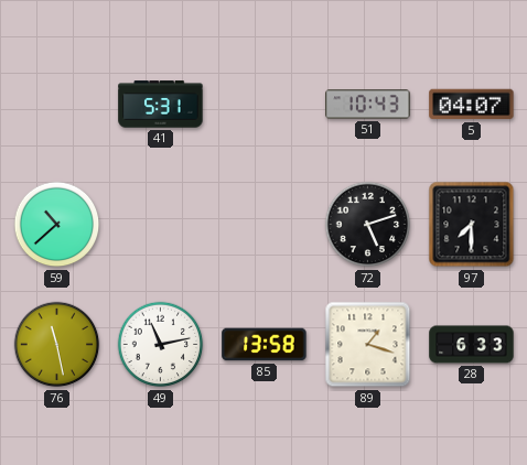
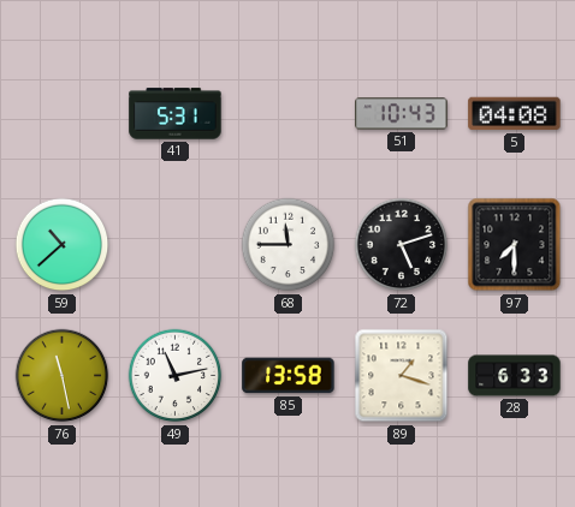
5: 04:07 -> 04:08
68: none -> 11:45
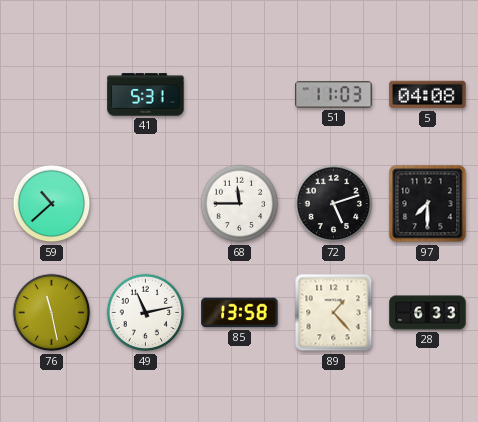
51: 10:43 -> 11:03
89: 1:18 -> 1:23
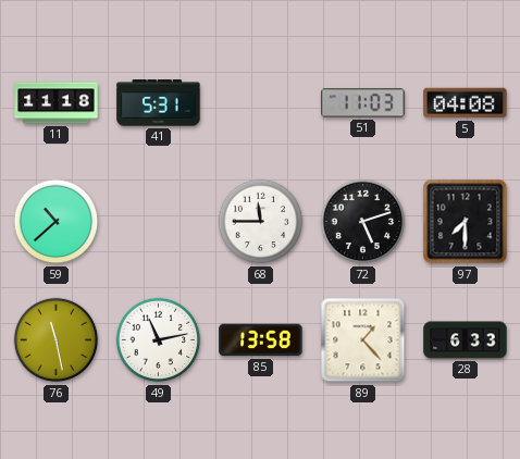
11: none -> 11:18
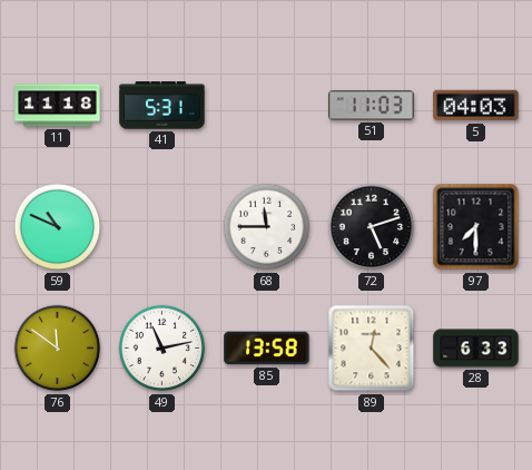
5: 04:08 -> 04:03
59: 10:38 -> 10:49
76: 11:28 -> 11:51
89: 1:23 -> 12:23
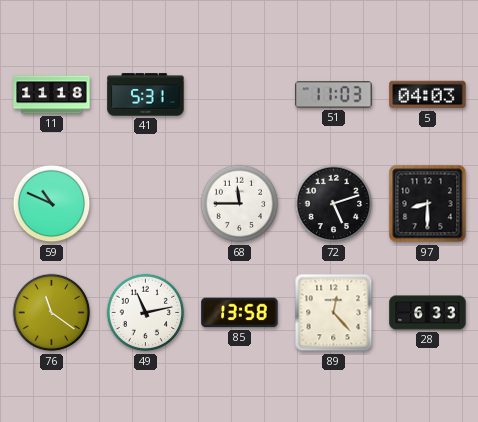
97: 7:30 -> 8:30
76: 11:51 -> 11:21
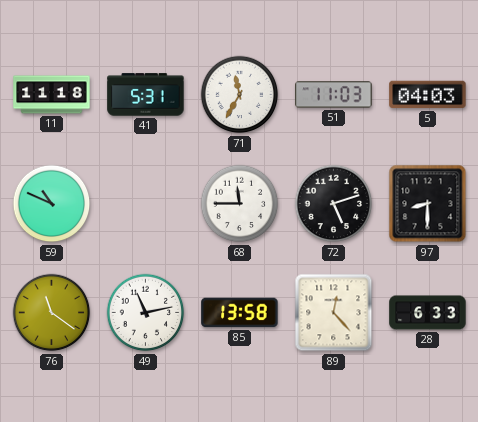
71: none -> 11:35
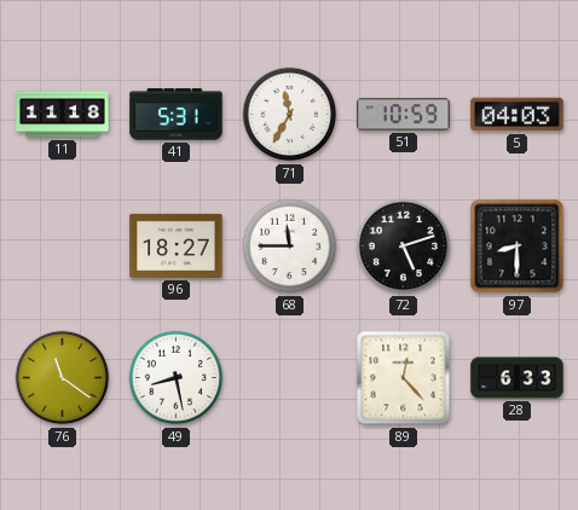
51: 11:03 -> 10:59
59: 10:49 -> none
96: none -> 18:27
49: 11:13 -> 8:28
85: 13:58 -> none
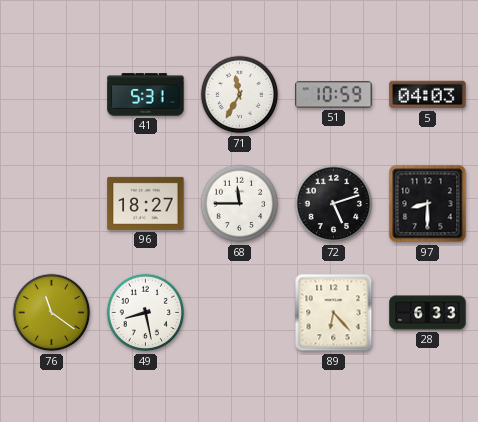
11: 11:18 -> none
89: 12:23 -> 6:23
